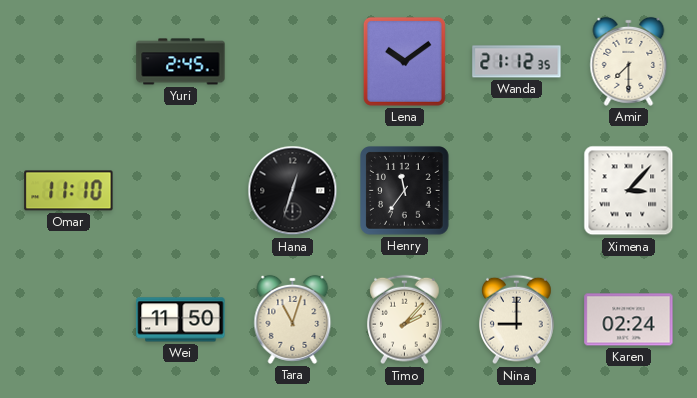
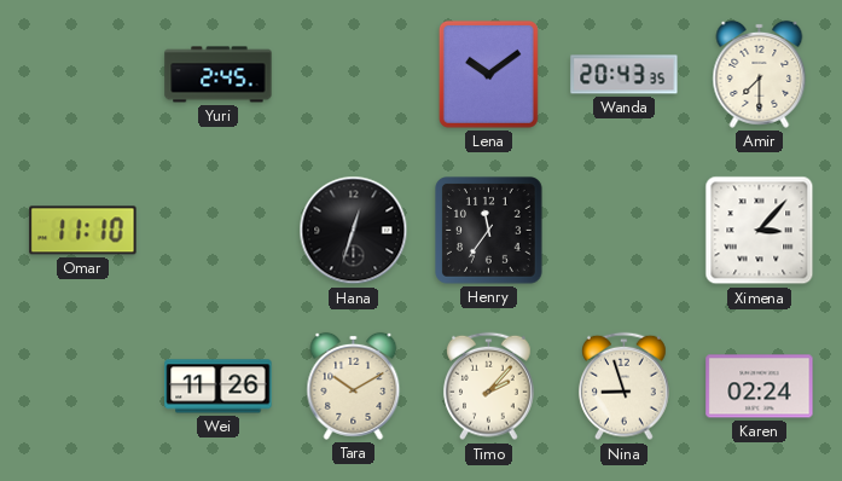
Wanda: 21:12 -> 20:43
Wei: 11:50 -> 11:26
Tara: 11:03 -> 10:10
Nina: 9:00 -> 8:57
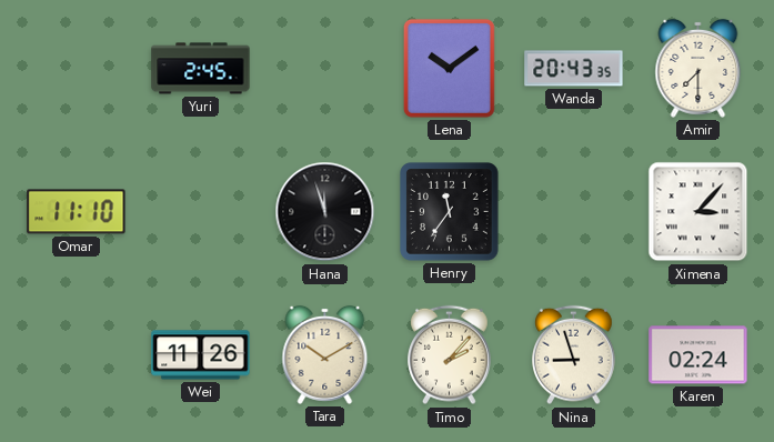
Hana: 12:33 -> 11:57
